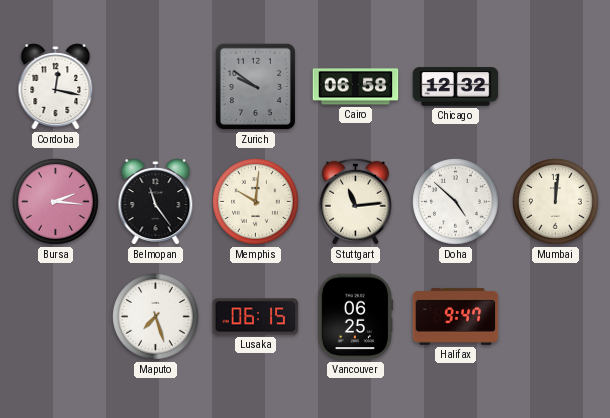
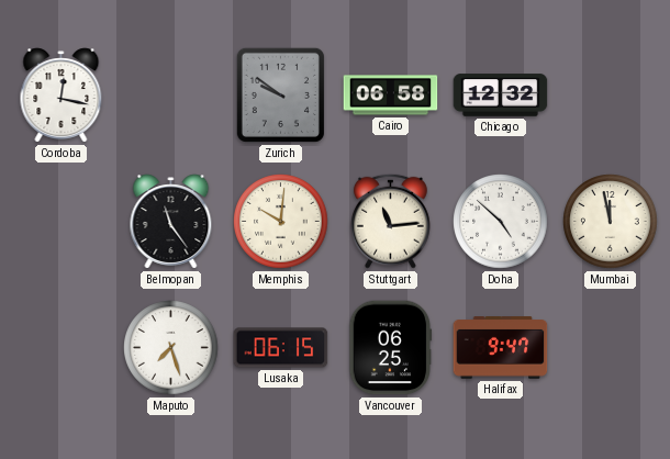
Bursa: 2:16 -> none
Mumbai: 12:01 -> 11:58
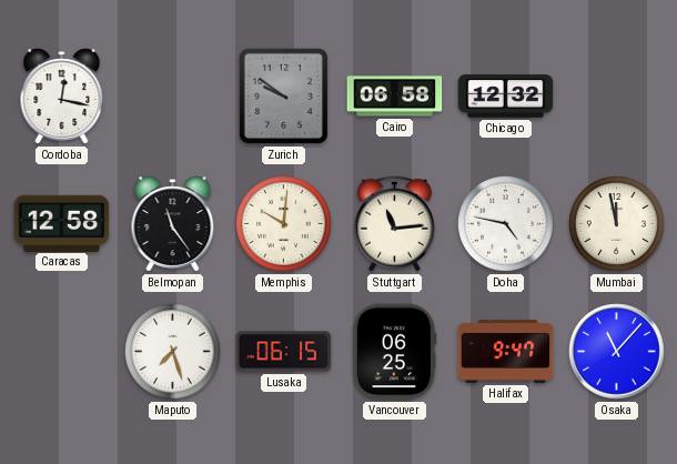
Caracas: none -> 12:58
Doha: 4:52 -> 4:47
Osaka: none -> 11:07
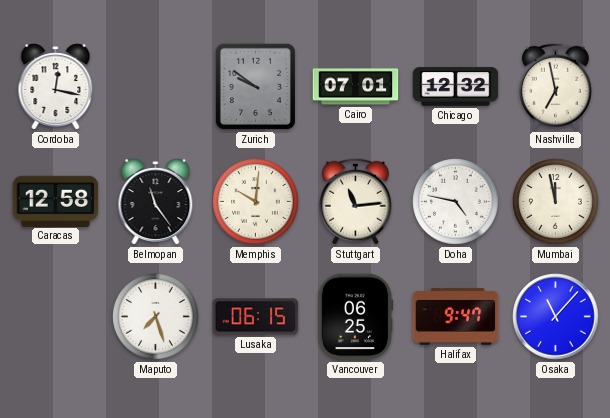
Cairo: 06:58 -> 07:01
Nashville: none -> 6:58
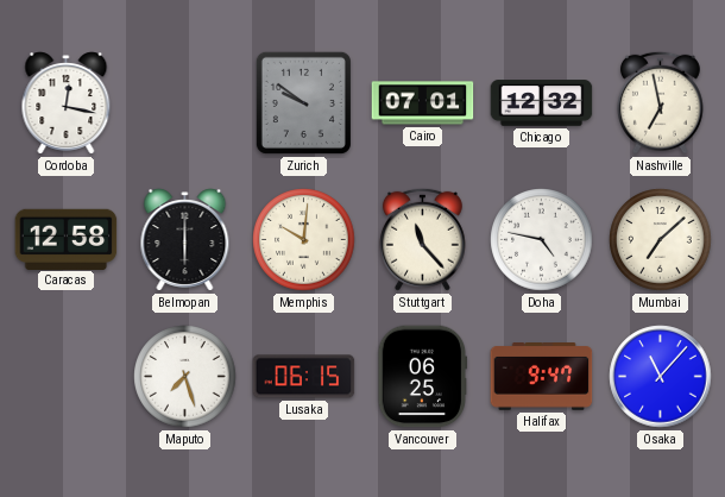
Belmopan: 11:24 -> 6:00
Stuttgart: 11:14 -> 11:23
Mumbai: 11:58 -> 7:08
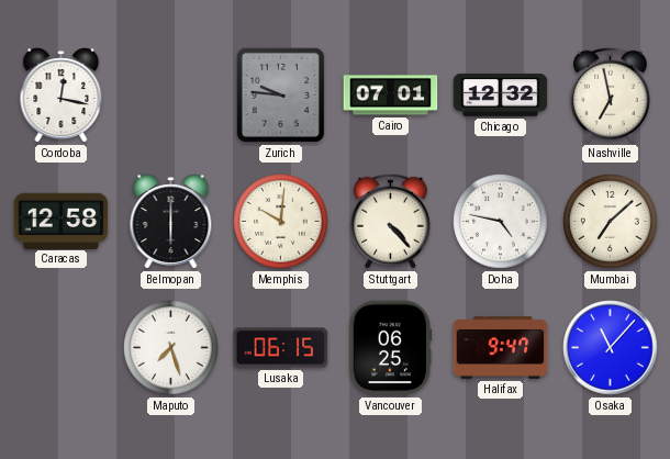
Zurich: 9:51 -> 9:46
Stuttgart: 11:23 -> 4:23
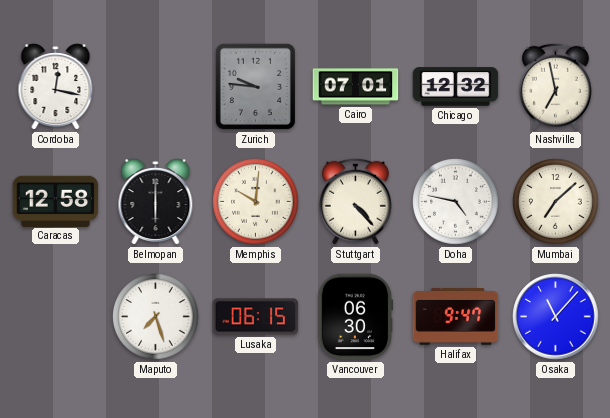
Vancouver: 06:25 -> 06:30
